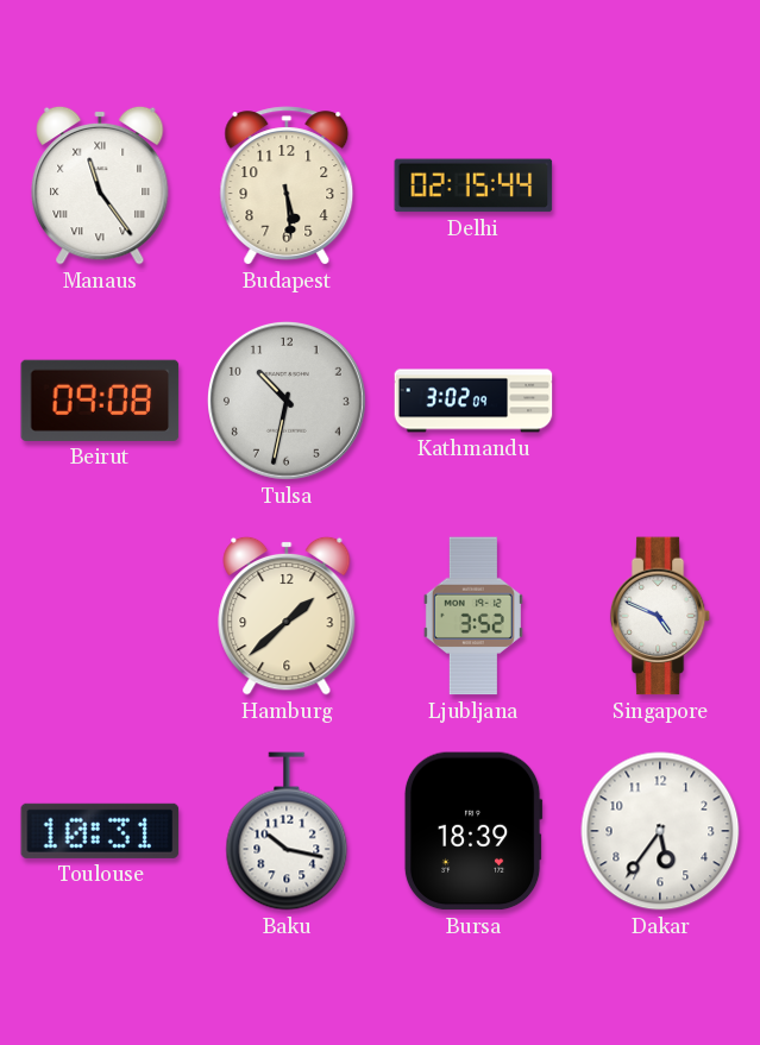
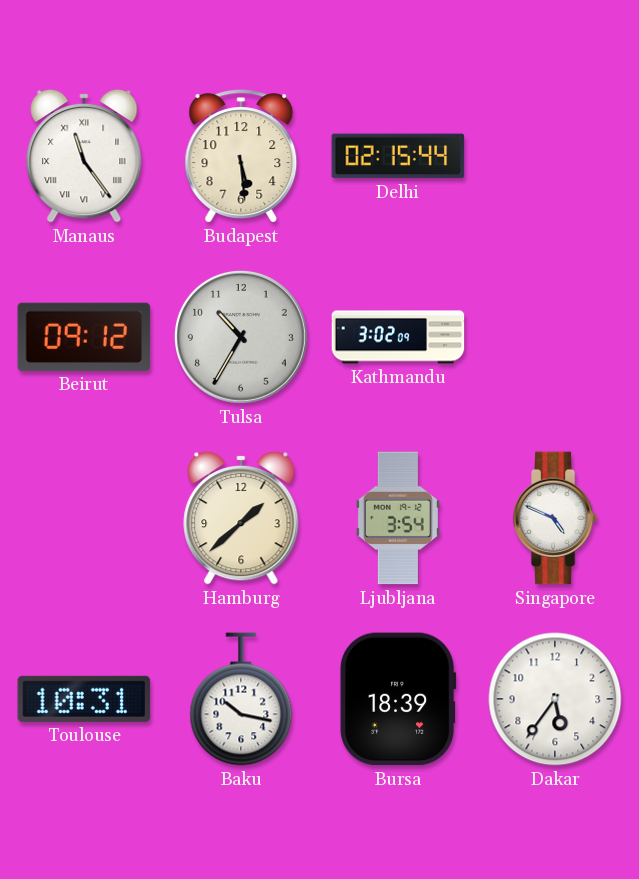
Beirut: 09:08 -> 09:12
Tulsa: 10:32 -> 10:35
Ljubljana: 3:52 -> 3:54
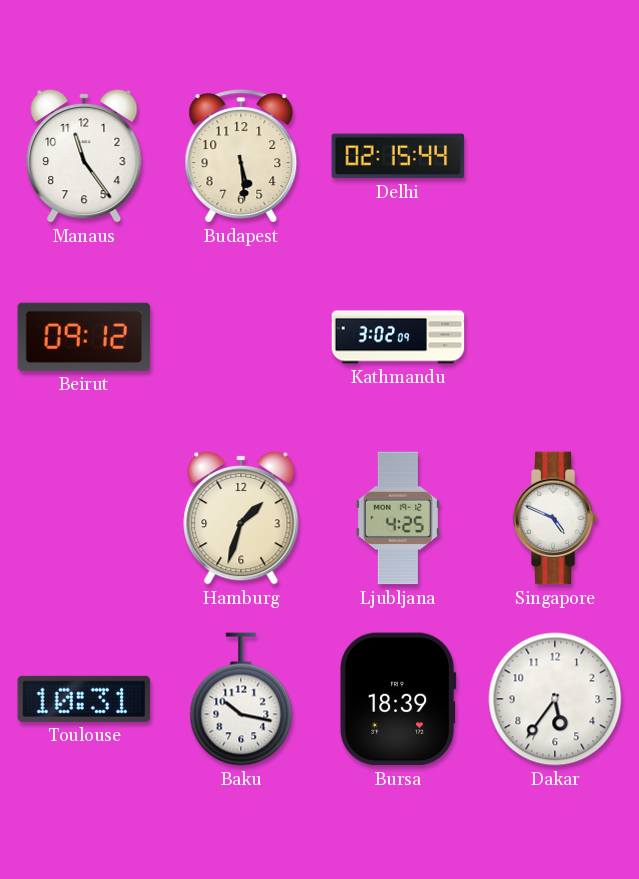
Manaus numerals: Roman -> Arabic
Tulsa: 10:35 -> none
Hamburg: 1:38 -> 1:33
Ljubljana: 3:54 -> 4:25
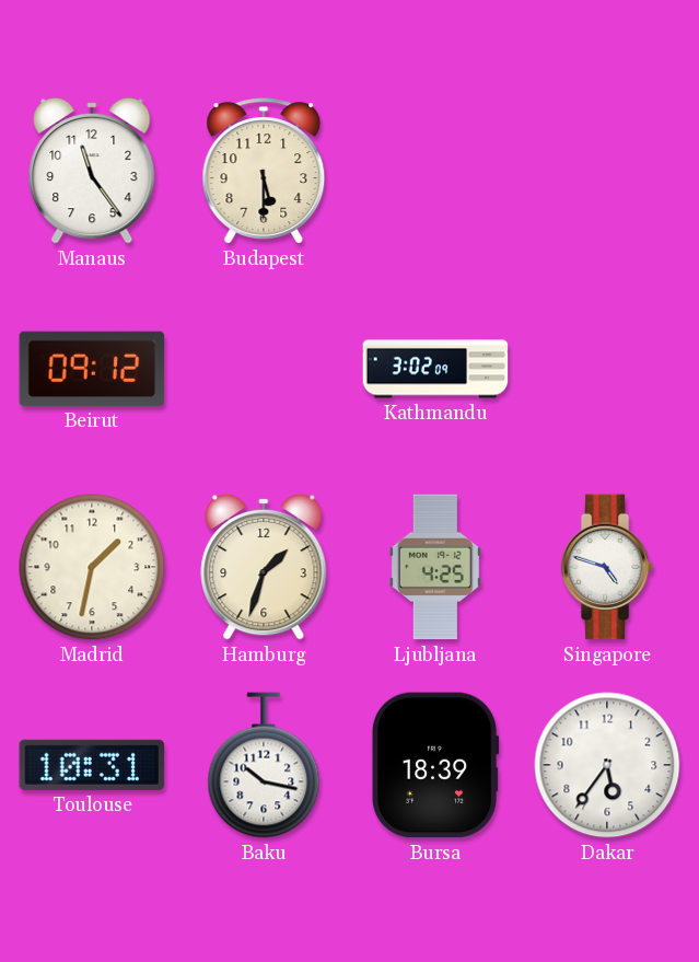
Budapest: 5:29 -> 5:30
Delhi: 02:15 -> none
Madrid: none -> 1:32
Singapore: 4:49 -> 4:48
